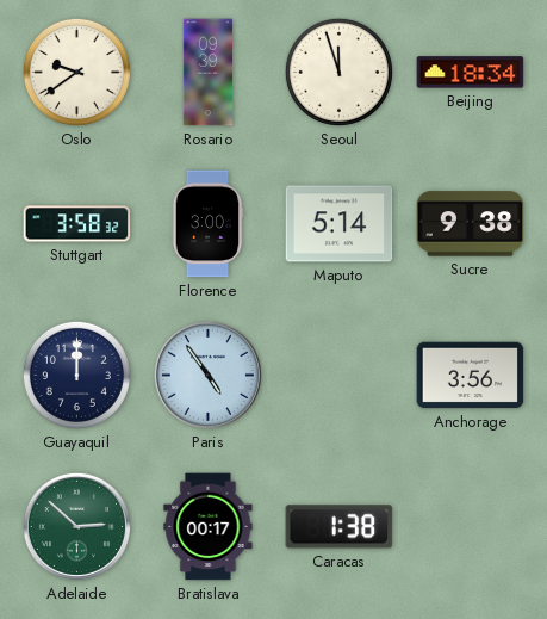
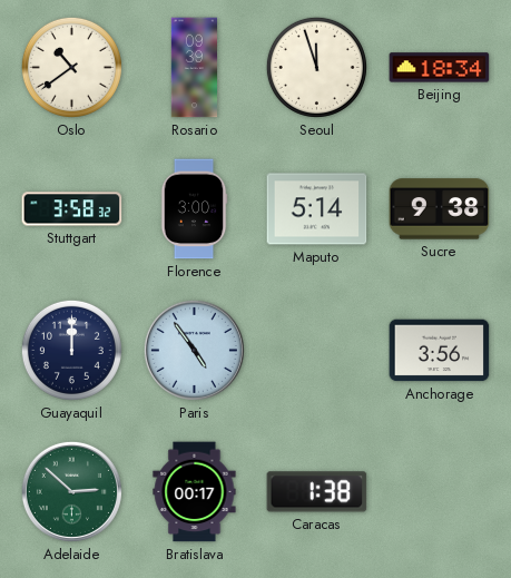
Oslo: 9:39 -> 10:39
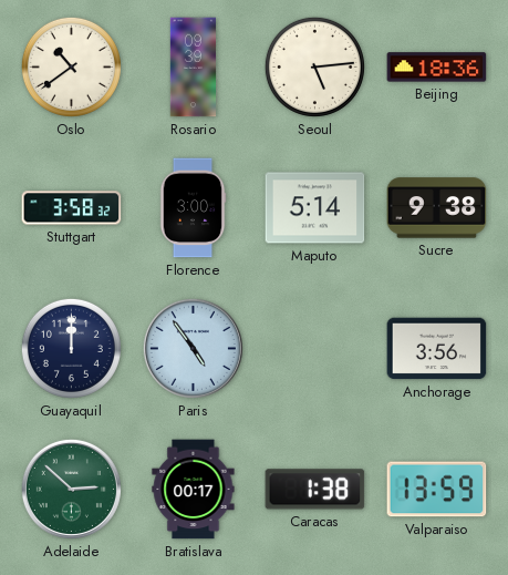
Seoul: 11:57 -> 5:14
Beijing: 18:34 -> 18:36
Valparaiso: none -> 13:59
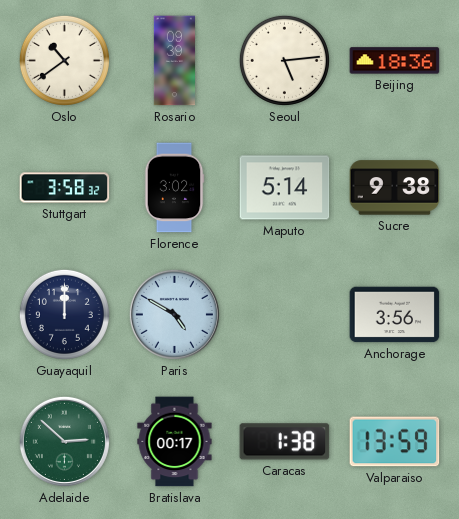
Florence: 3:00 -> 3:02
Paris: 4:54 -> 4:50
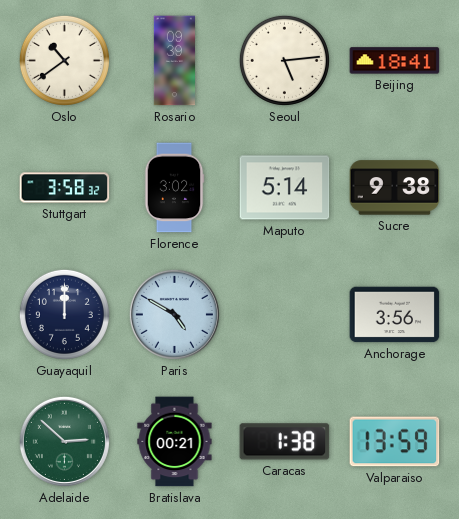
Beijing: 18:36 -> 18:41
Bratislava: 00:17 -> 00:21
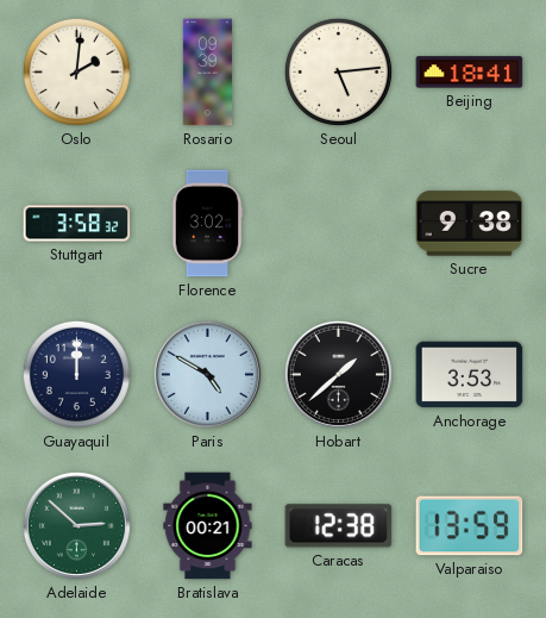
Oslo: 10:39 -> 2:01
Maputo: 5:14 -> none
Hobart: none -> 1:38
Anchorage: 3:56 -> 3:53
Caracas: 1:38 -> 12:38
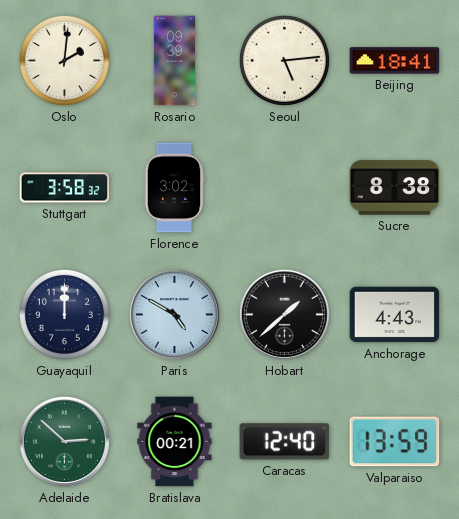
Sucre: 9:38 -> 8:38
Anchorage: 3:53 -> 4:43
Caracas: 12:38 -> 12:40
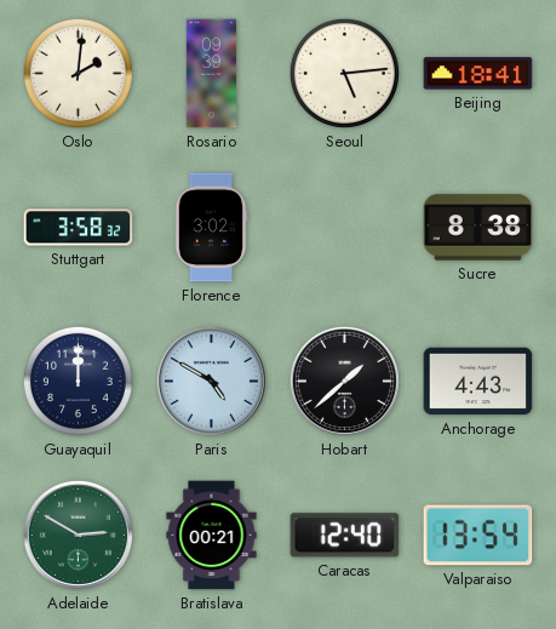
Adelaide: 2:52 -> 2:50
Valparaiso: 13:59 -> 13:54
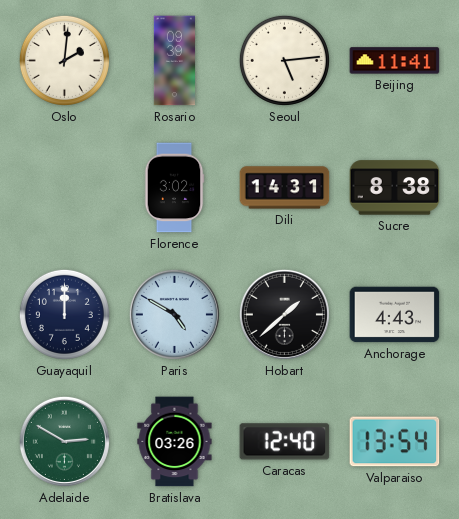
Beijing: 18:41 -> 11:41
Stuttgart: 3:58 -> none
Dili: none -> 14:31
Bratislava: 00:21 -> 03:26
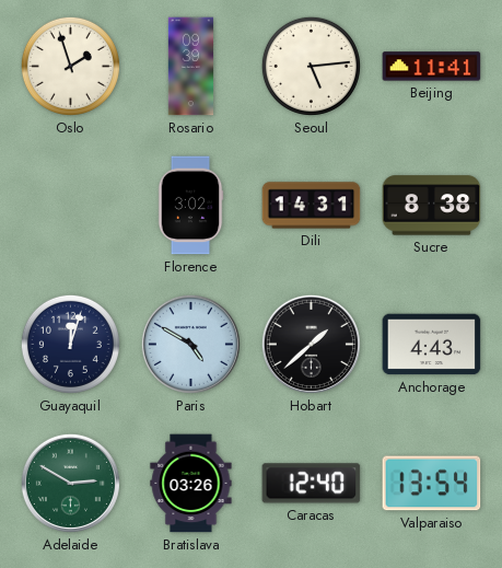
Oslo: 2:01 -> 1:57
Guayaquil: 12:00 -> 12:03
